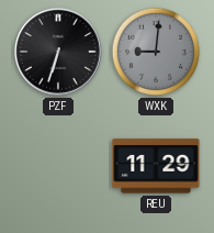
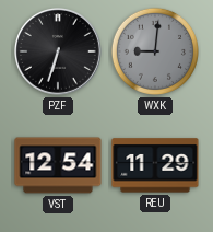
VST: none -> 12:54
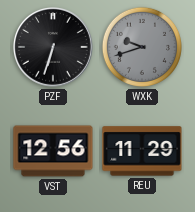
WXK: 9:01 -> 9:42
VST: 12:54 -> 12:56
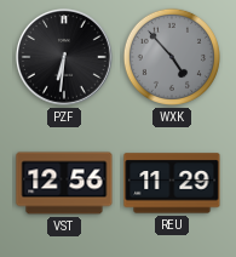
PZF: 6:33 -> 6:31
WXK: 9:42 -> 4:53
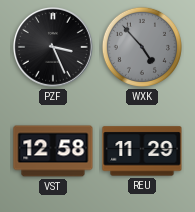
PZF: 6:31 -> 3:26
VST: 12:56 -> 12:58
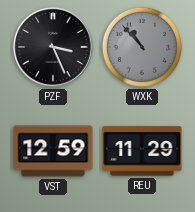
WXK: 4:53 -> 10:53
VST: 12:58 -> 12:59
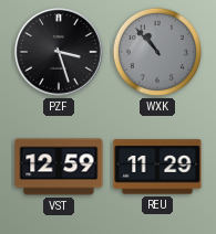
PZF: 3:26 -> 3:27
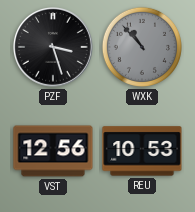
VST: 12:59 -> 12:56
REU: 11:29 -> 10:53
